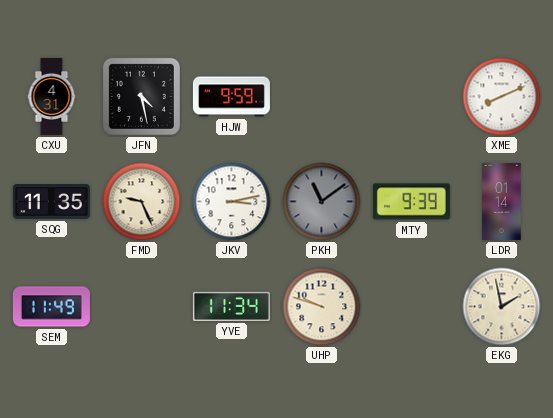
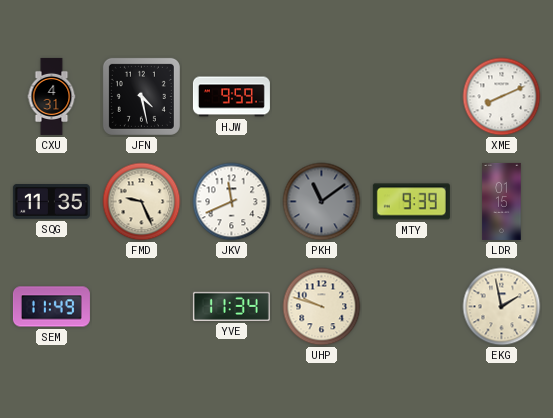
JKV: 3:13 -> 11:41
LDR: 01:14 -> 01:15
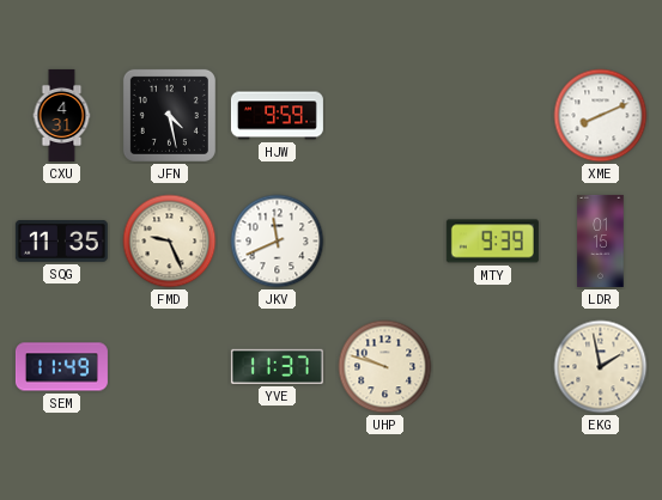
PKH: 11:09 -> none
YVE: 11:34 -> 11:37
